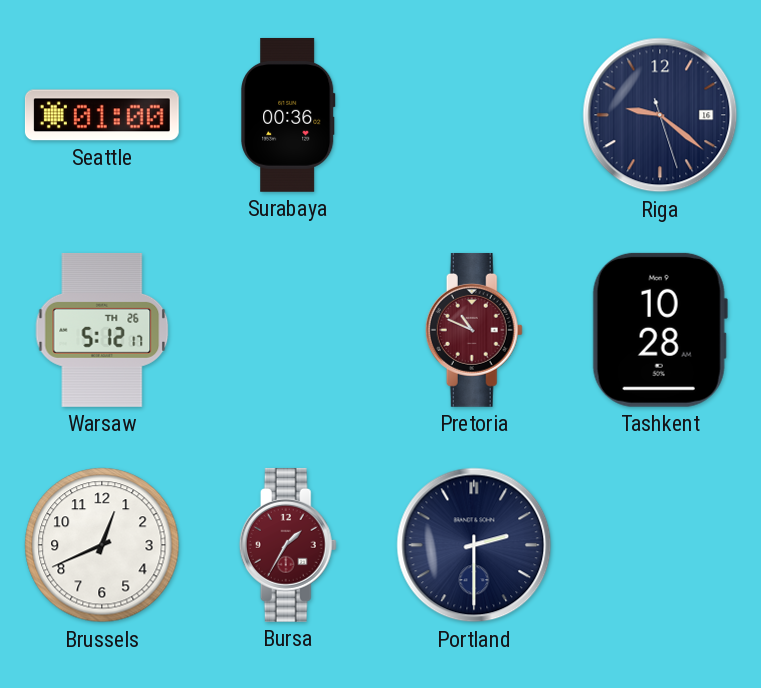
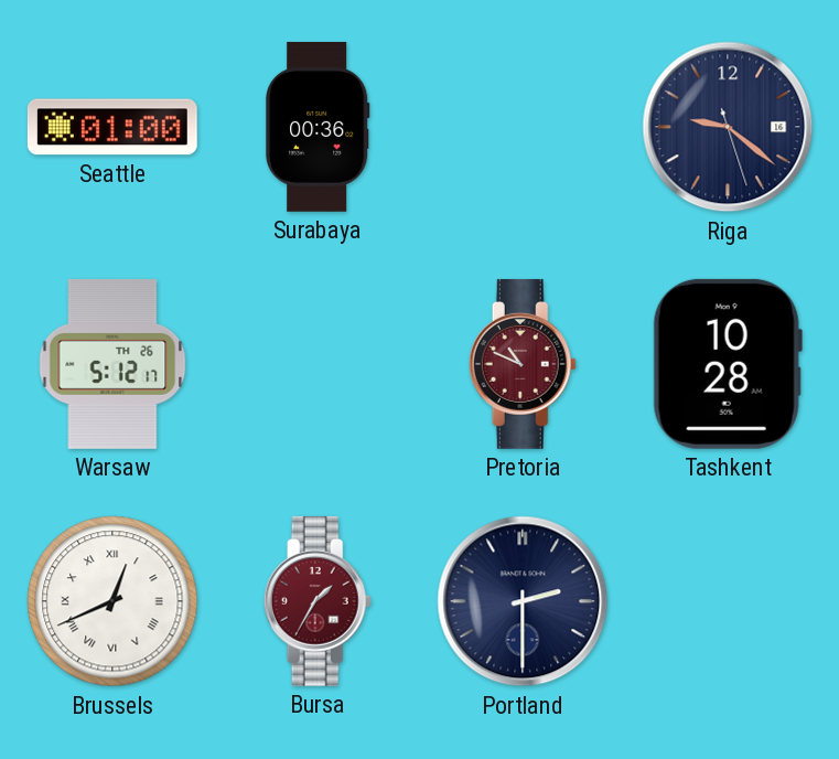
Brussels numerals: Arabic -> Roman
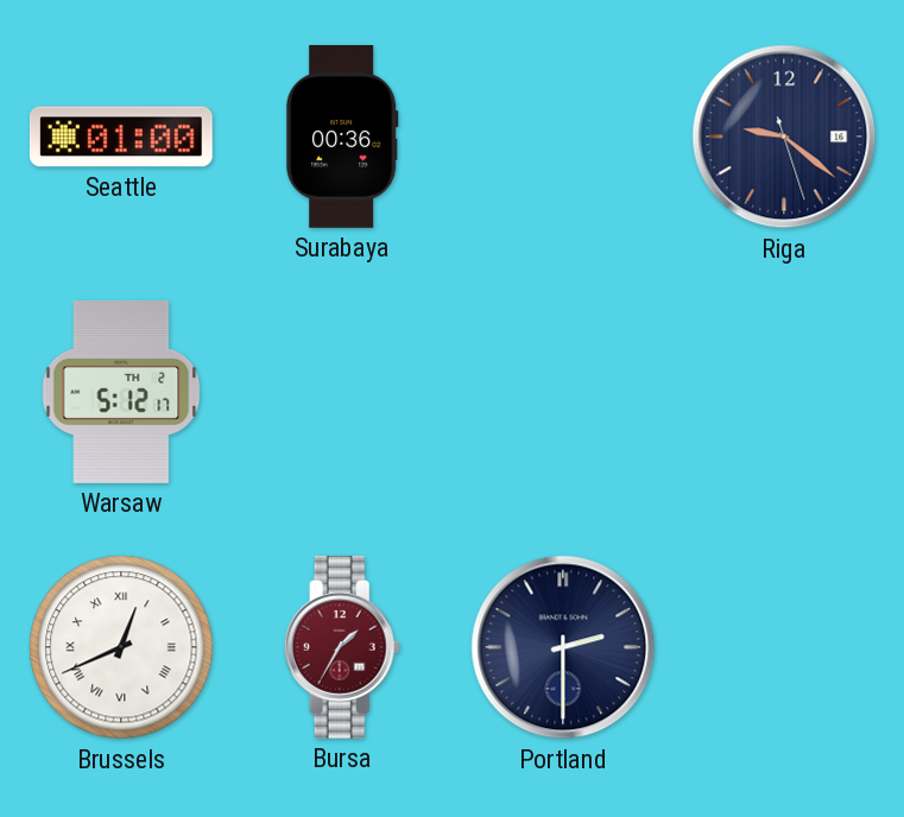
Warsaw date: TH 26 -> TH 2
Pretoria: 10:49 -> none
Tashkent: 10:28 -> none
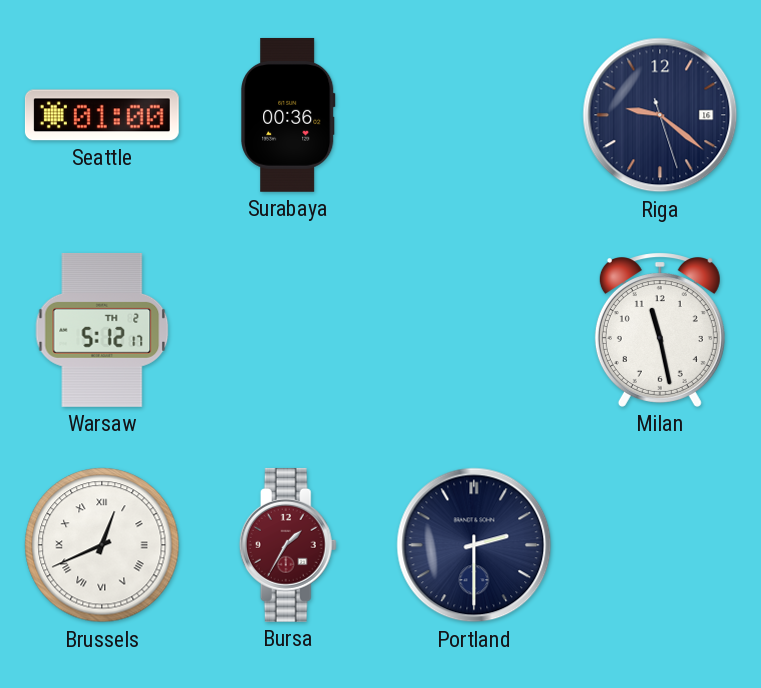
Milan: none -> 11:28
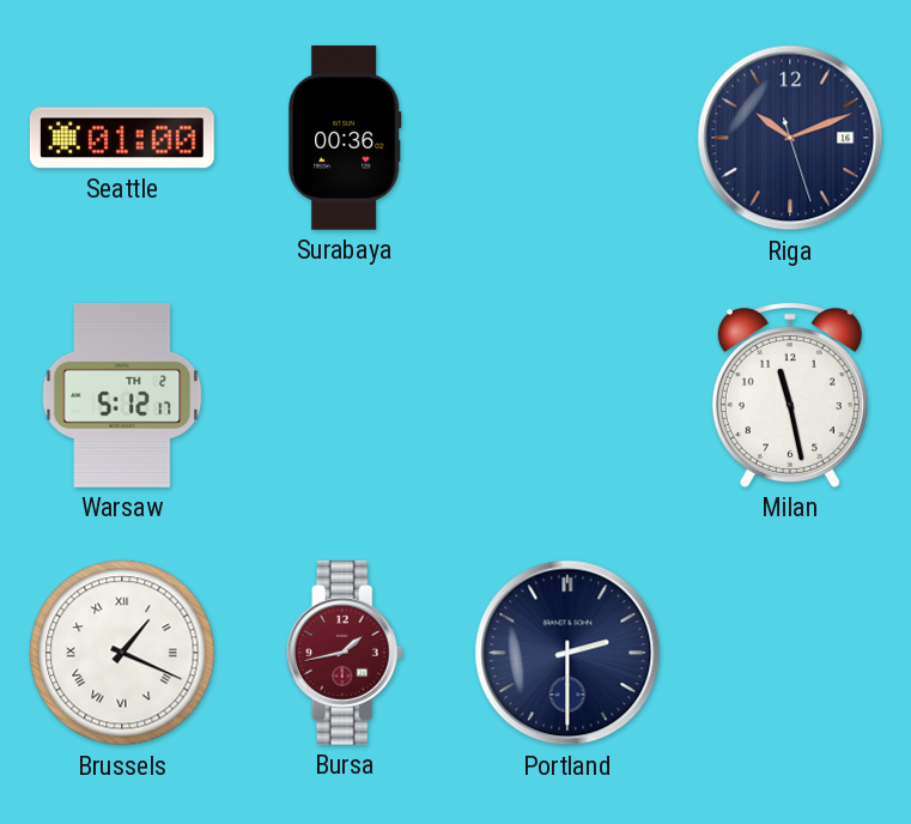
Riga: 9:21 -> 10:11
Brussels: 12:41 -> 1:19
Bursa: 1:35 -> 1:43
